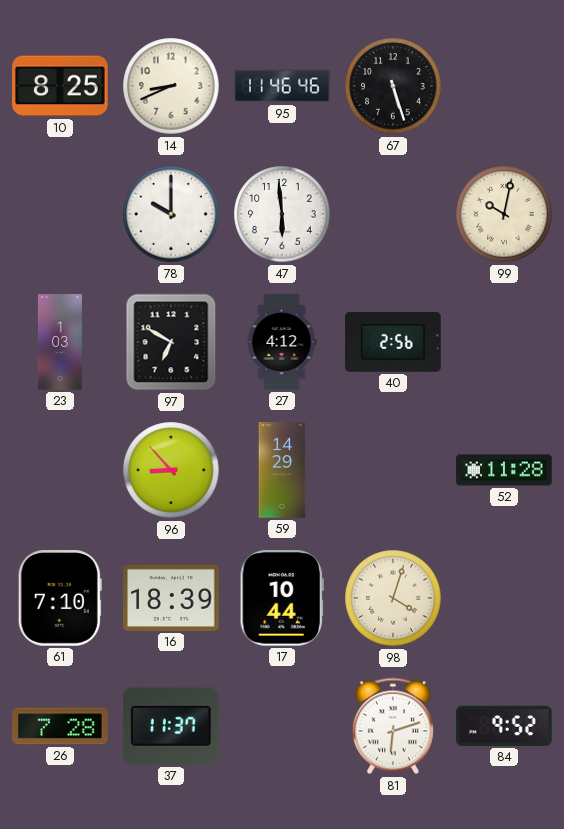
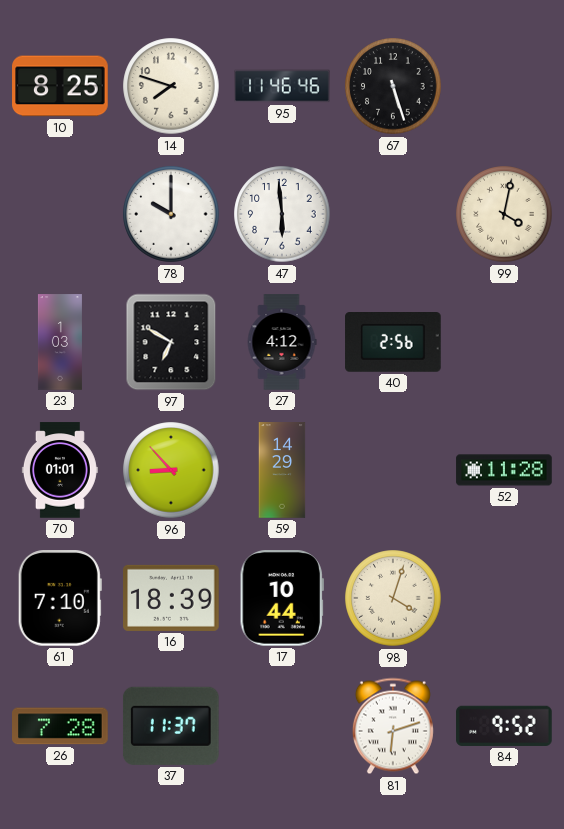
14: 8:41 -> 7:48
99: 10:02 -> 4:02
70: none -> 01:01
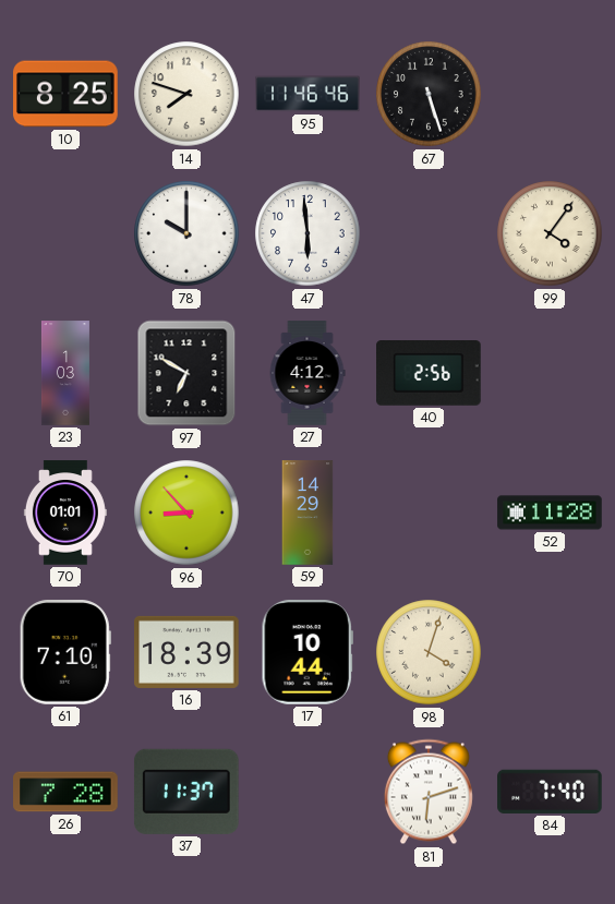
99: 4:02 -> 4:06
84: 9:52 -> 7:40
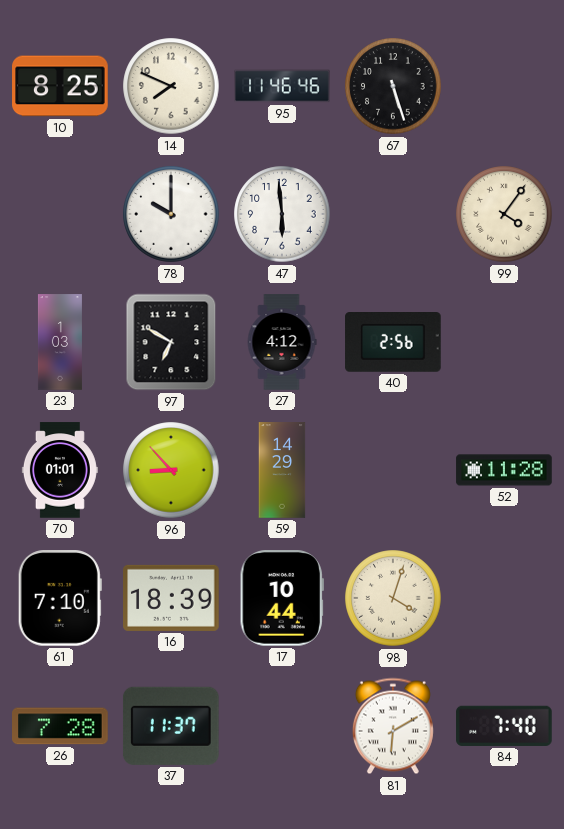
14: 7:48 -> 7:49
81: 6:12 -> 6:10
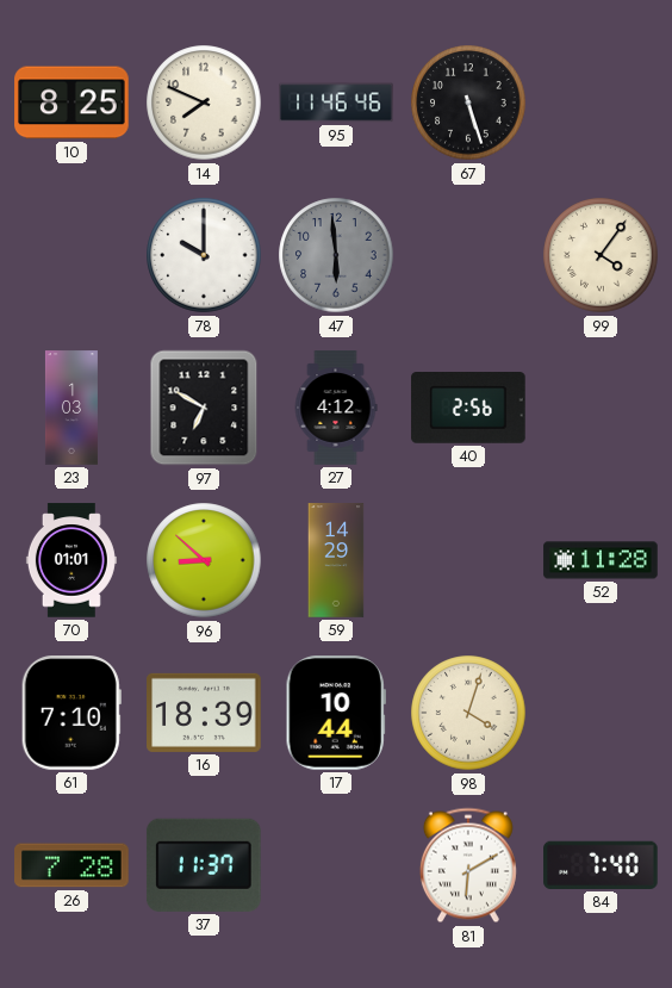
47 dial: white -> grey
96: 8:53 -> 8:52
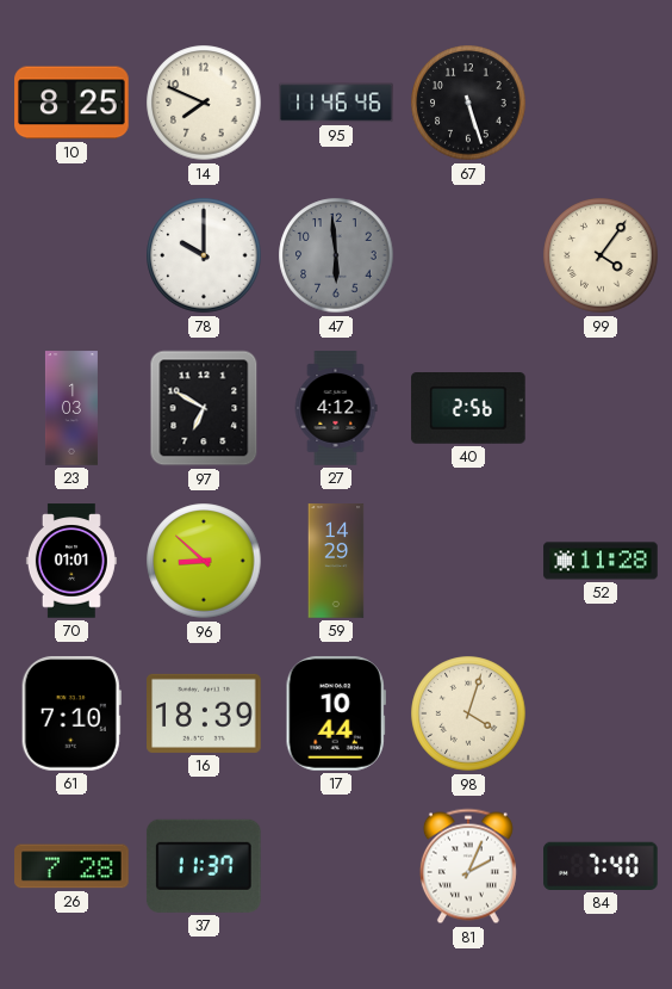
81: 6:10 -> 2:04
